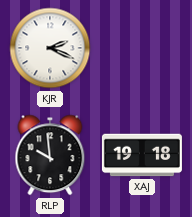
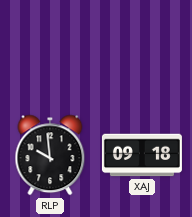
KJR: 2:19 -> none
XAJ: 19:18 -> 09:18
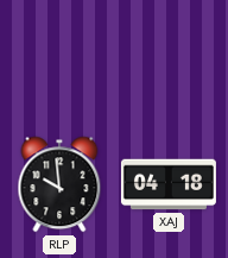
XAJ: 09:18 -> 04:18
